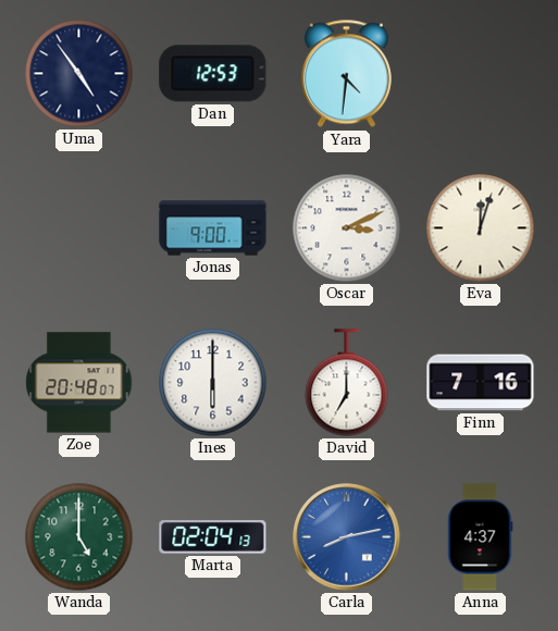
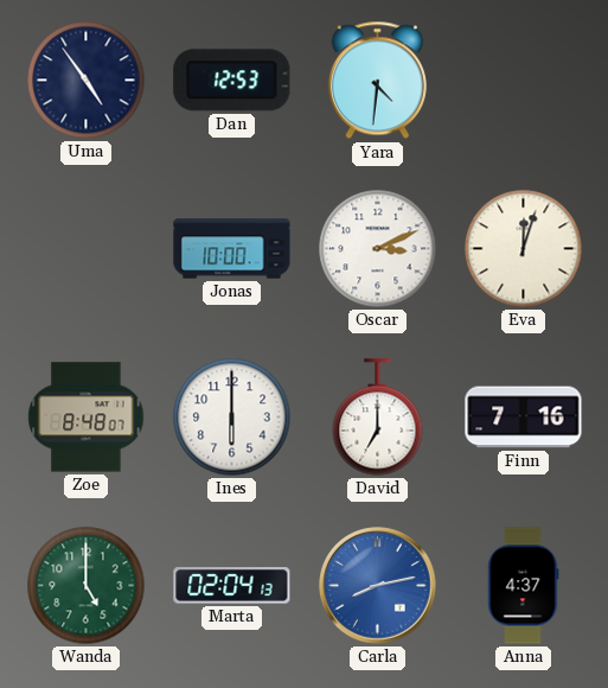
Jonas: 9:00 -> 10:00
Zoe: 20:48 -> 8:48
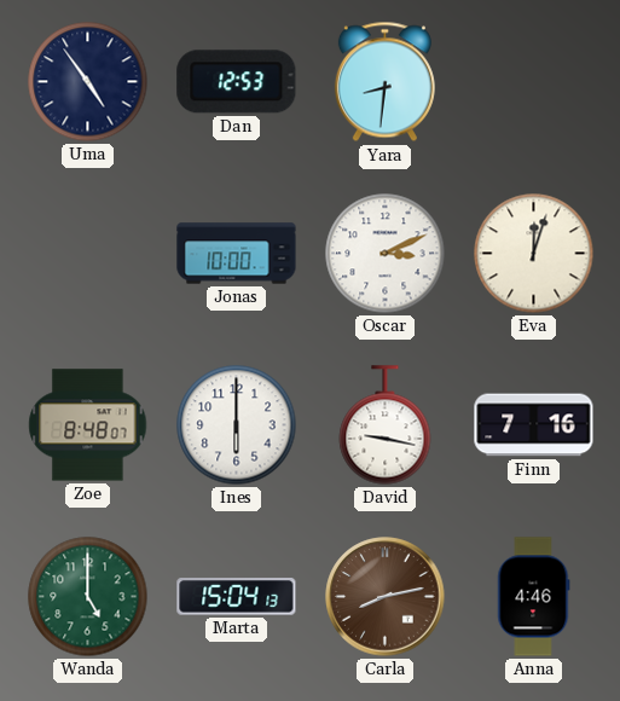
Yara: 4:31 -> 8:31
David: 7:00 -> 9:17
Marta: 02:04 -> 15:04
Carla dial: blue -> brown
Anna: 4:37 -> 4:46
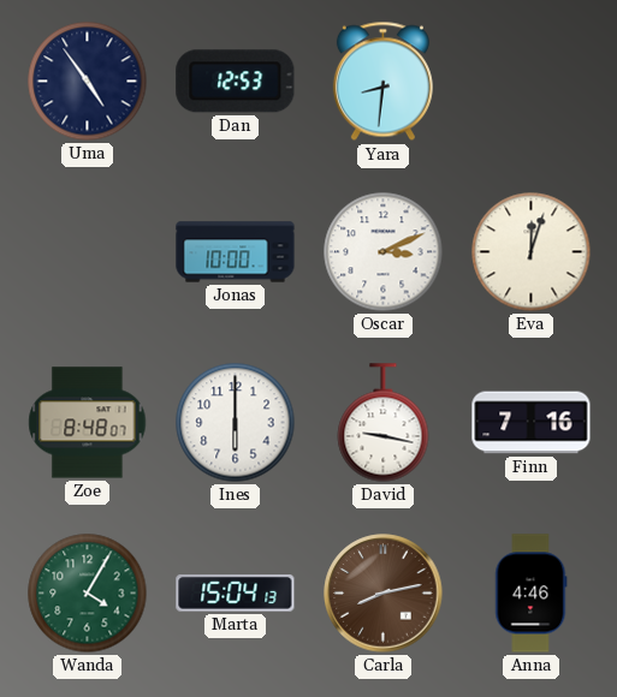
Wanda: 5:00 -> 4:05
